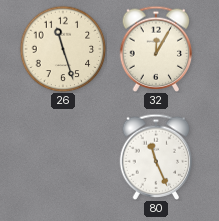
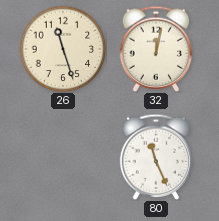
32: 12:05 -> 12:02
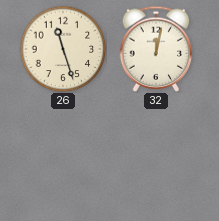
80: 11:26 -> none
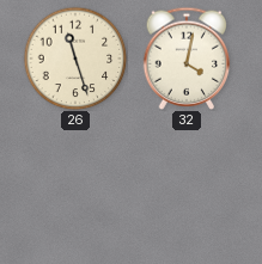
32: 12:02 -> 4:02
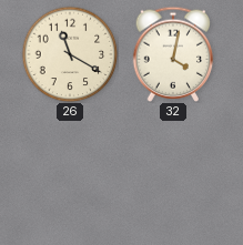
26: 11:27 -> 11:20
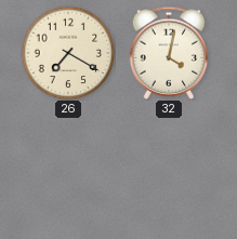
26: 11:20 -> 7:20
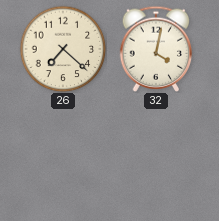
26: 7:20 -> 7:22
